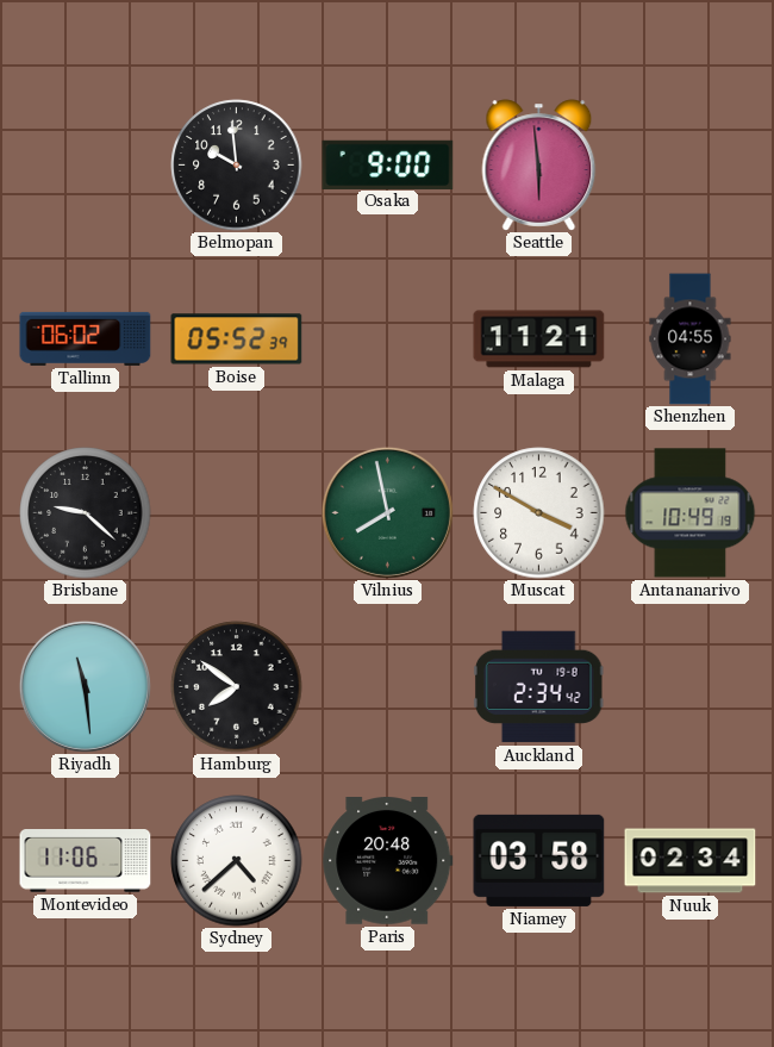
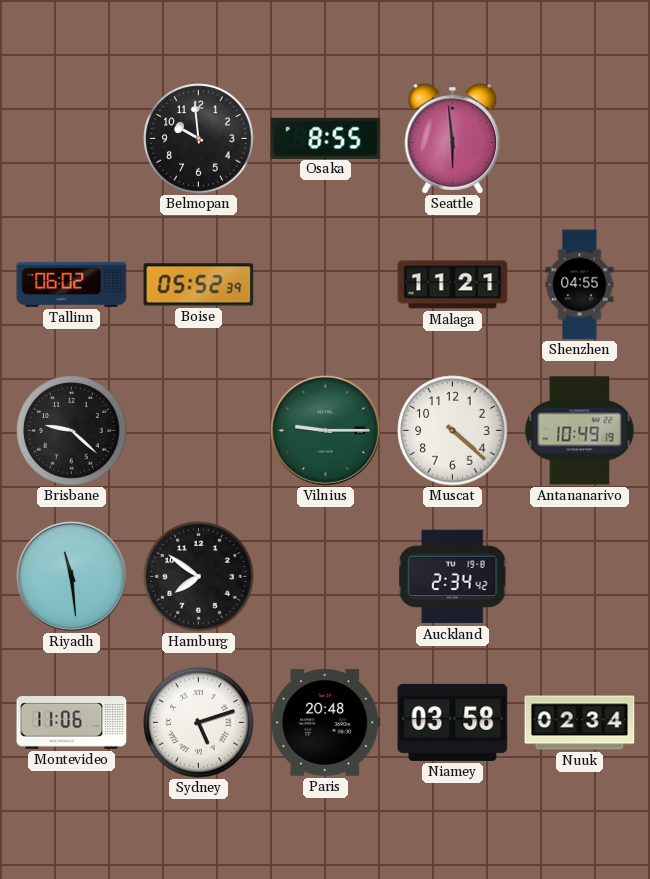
Osaka: 9:00 -> 8:55
Vilnius: 7:58 -> 9:15
Muscat: 3:50 -> 4:22
Sydney: 4:38 -> 5:12
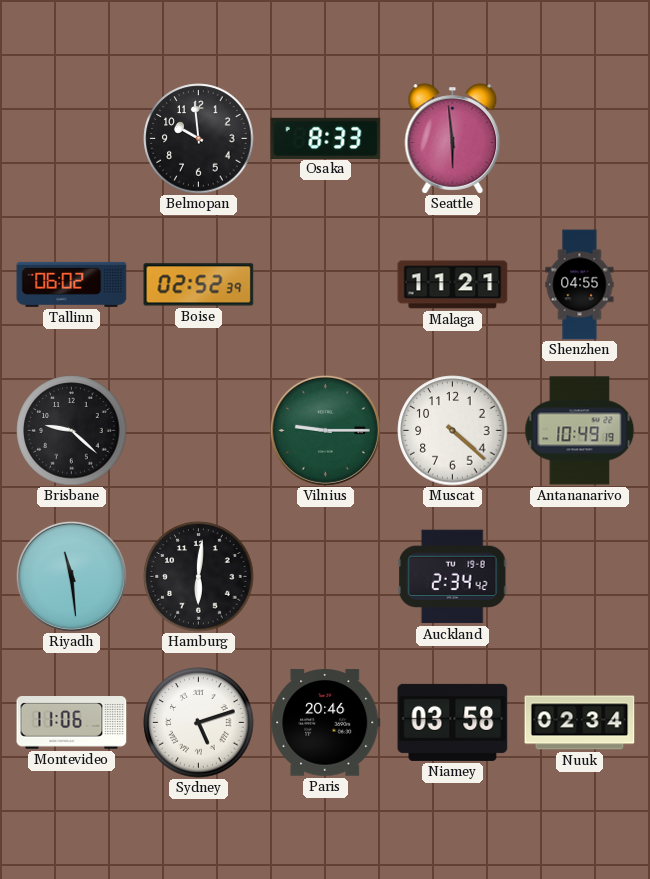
Osaka: 8:55 -> 8:33
Boise: 05:52 -> 02:52
Hamburg: 7:51 -> 6:01
Paris: 20:48 -> 20:46
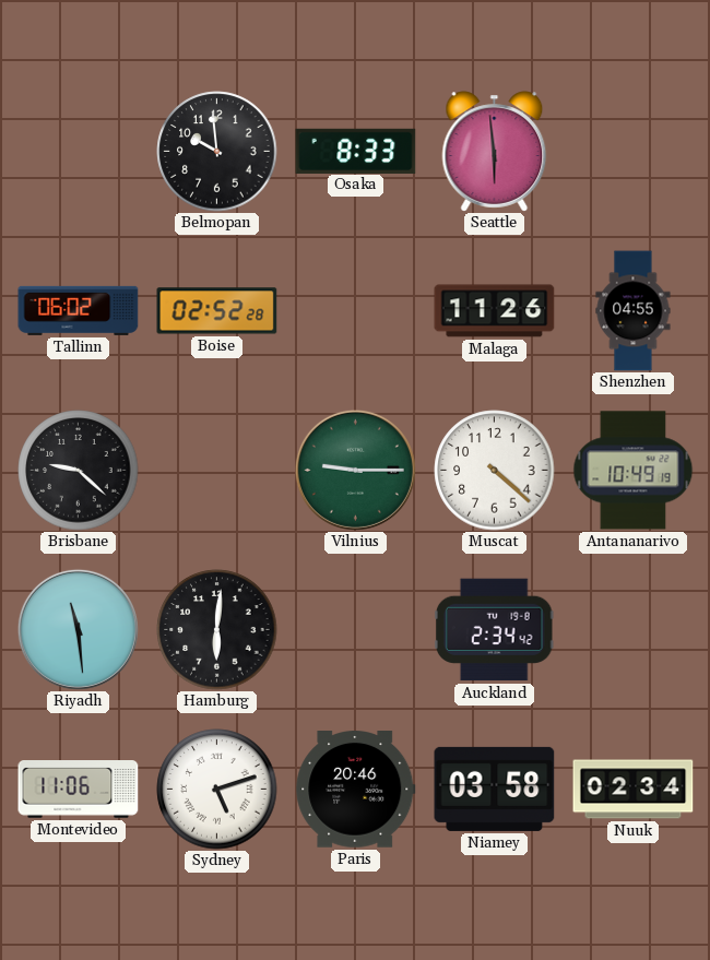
Boise: 02:52:39 -> 02:52:28
Malaga: 11:21 -> 11:26
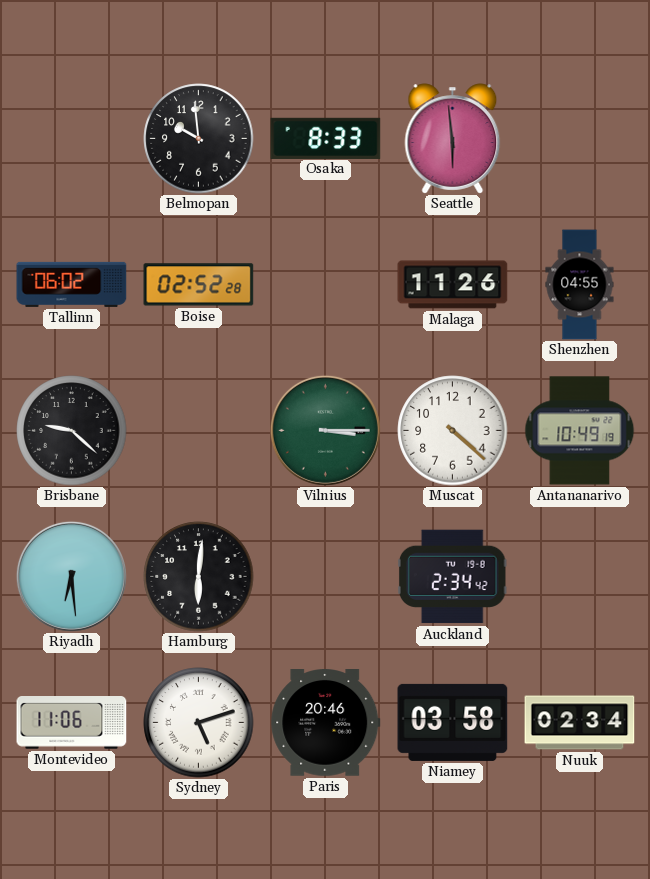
Vilnius: 9:15 -> 3:15
Riyadh: 11:29 -> 6:29
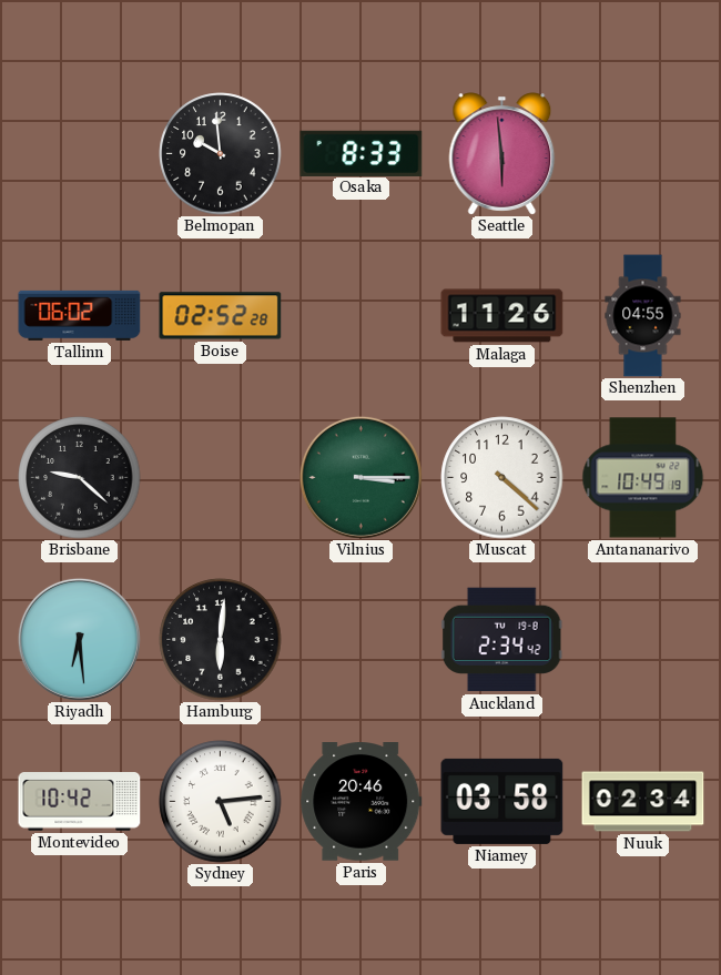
Montevideo: 11:06 -> 10:42
Sydney: 5:12 -> 5:14
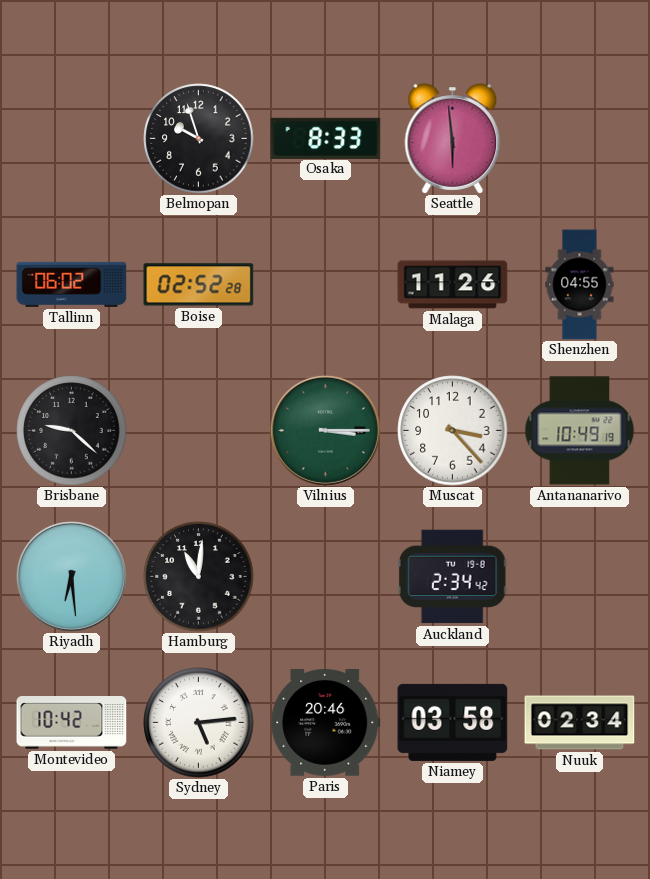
Belmopan: 9:59 -> 9:57
Muscat: 4:22 -> 3:23
Hamburg: 6:01 -> 11:01
